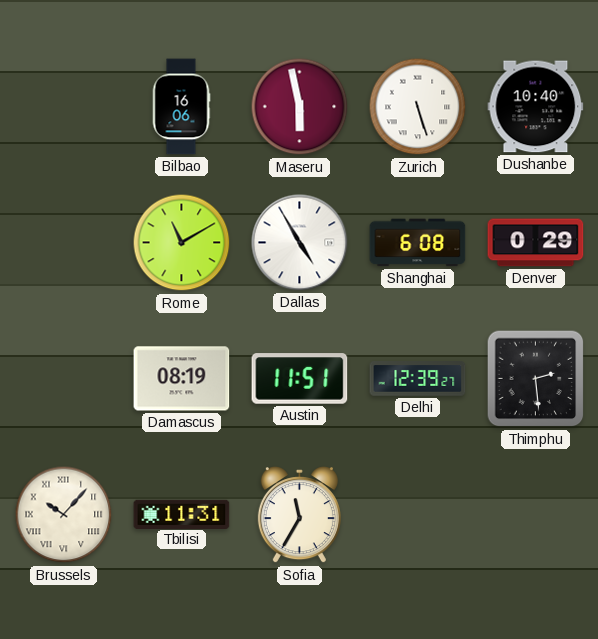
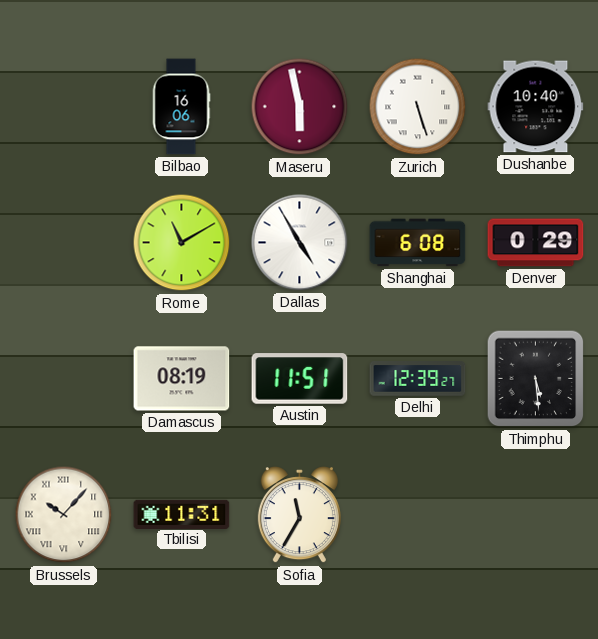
Thimphu: 2:29 -> 5:29
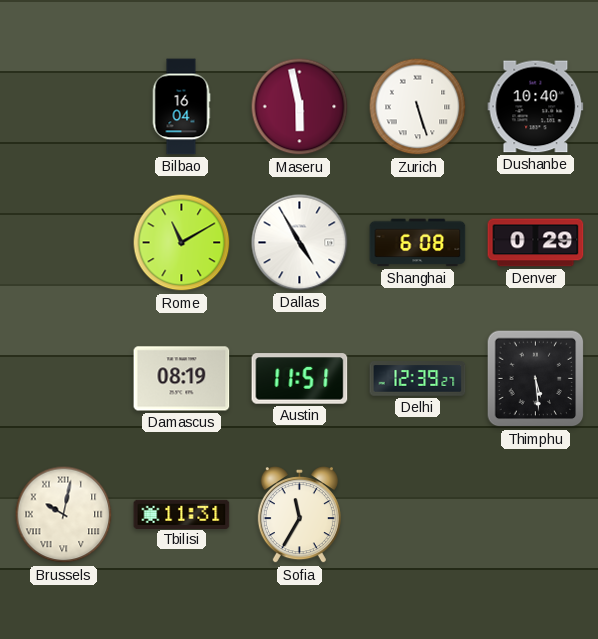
Bilbao: 16:06 -> 16:04
Brussels: 10:07 -> 10:02
